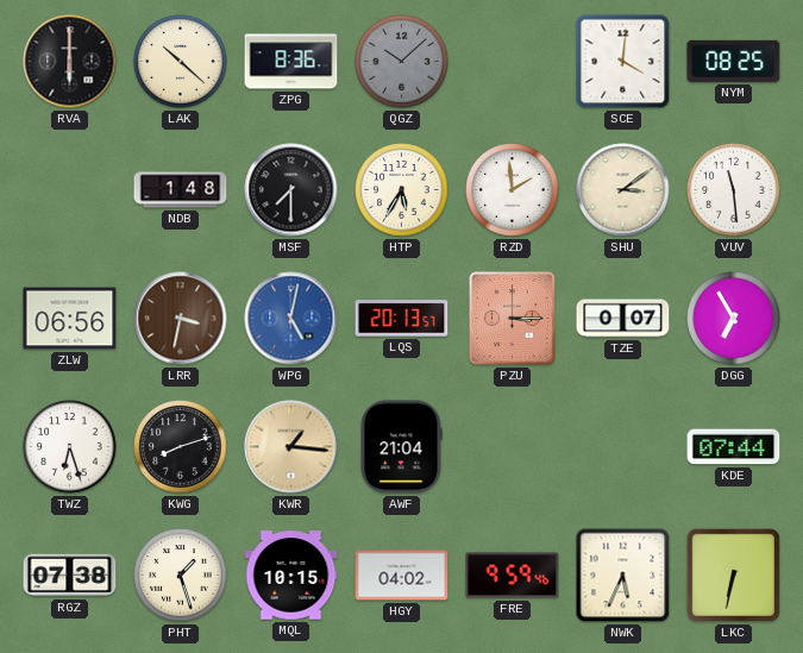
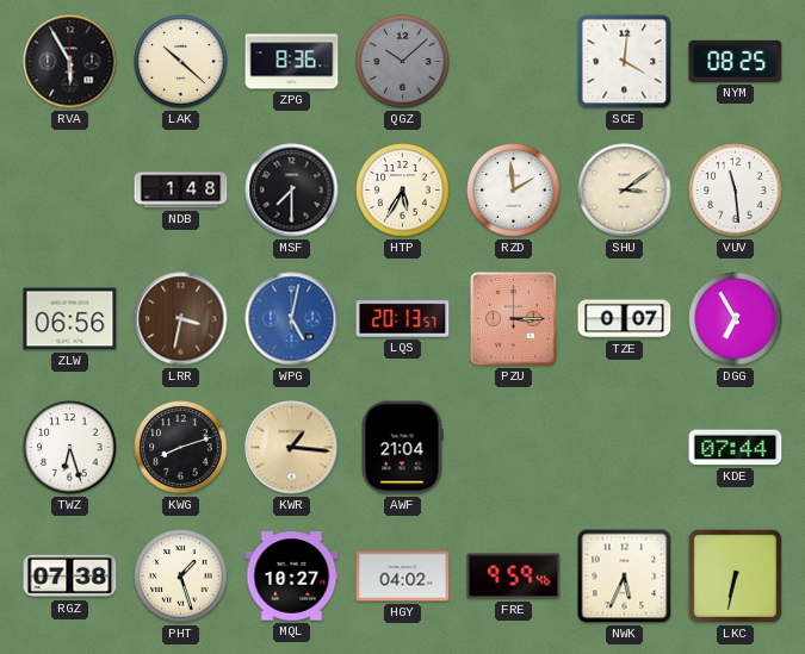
RVA: 6:00 -> 5:55
MQL: 10:15 -> 10:27
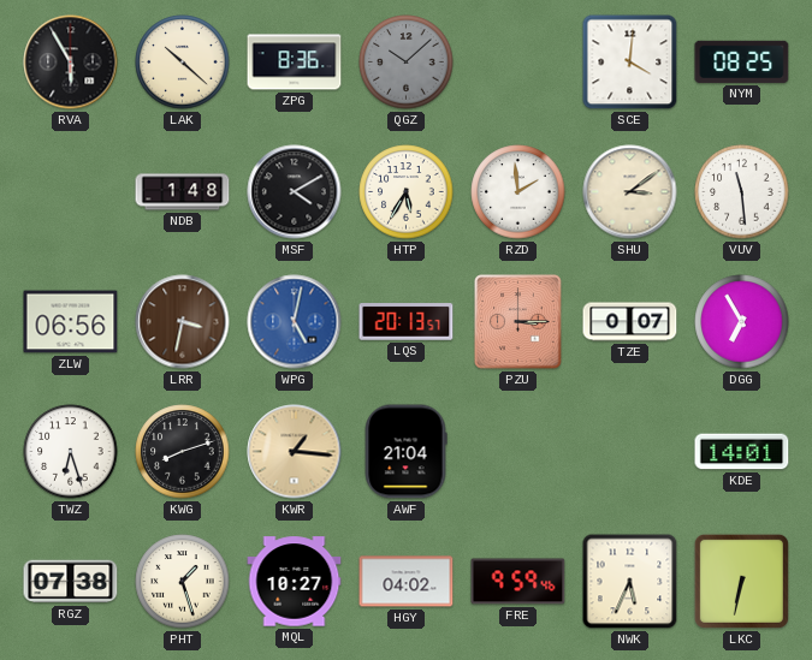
MSF: 7:30 -> 4:10
KDE: 07:44 -> 14:01
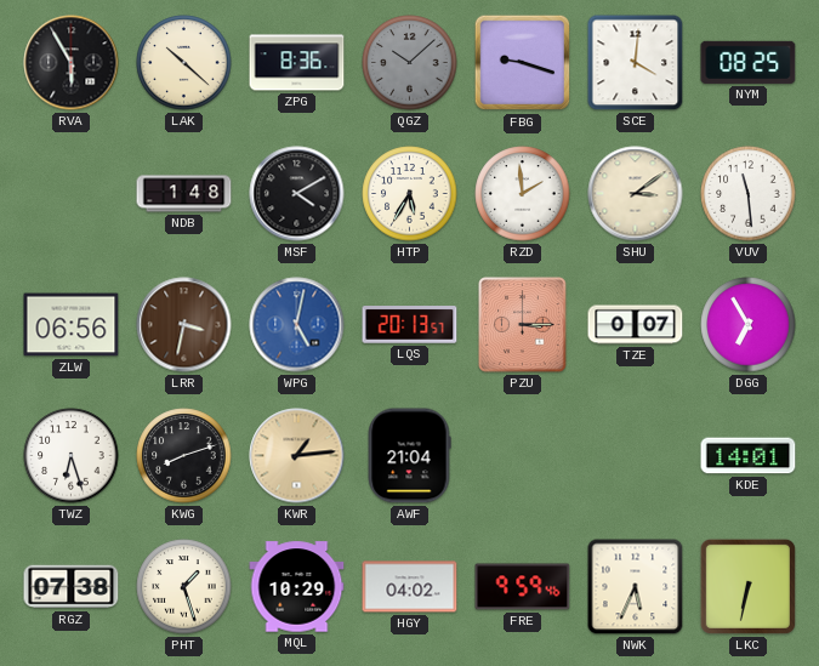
FBG: none -> 9:18
KWR: 1:16 -> 1:14
MQL: 10:27 -> 10:29
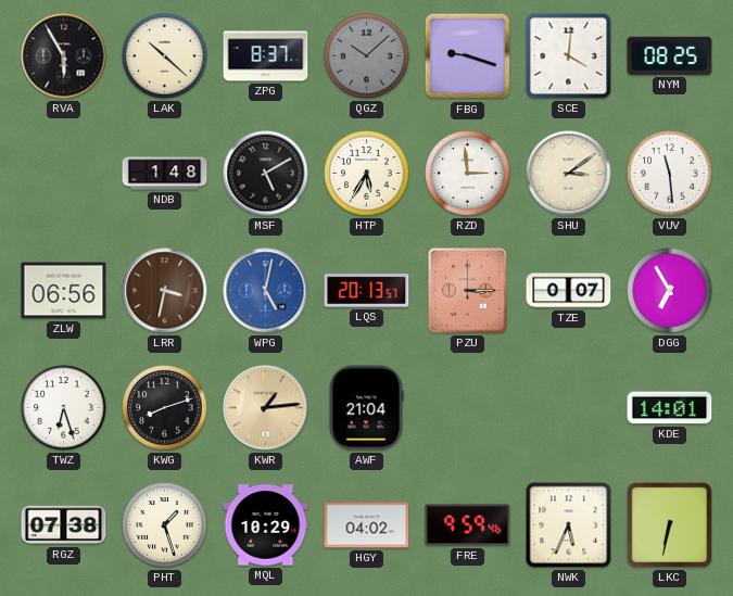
ZPG: 8:36 -> 8:37
MSF: 4:10 -> 5:10
RZD: 1:59 -> 2:59
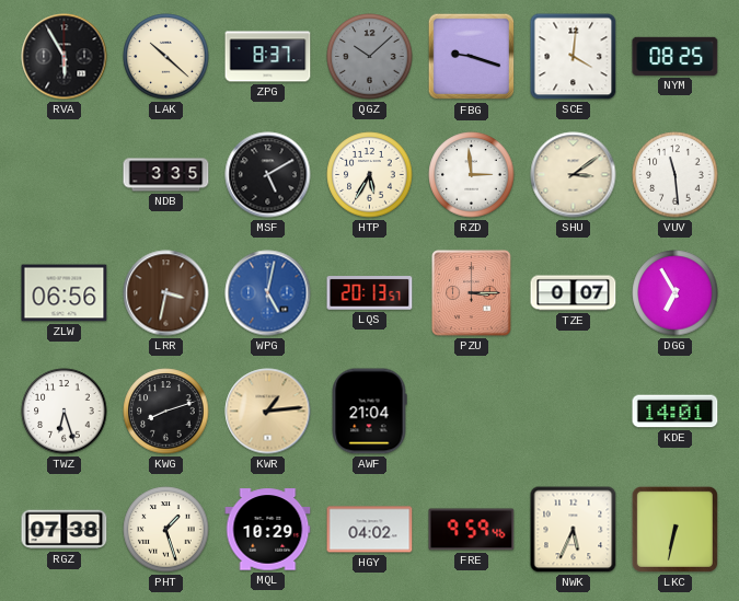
NDB: 1:48 -> 3:35
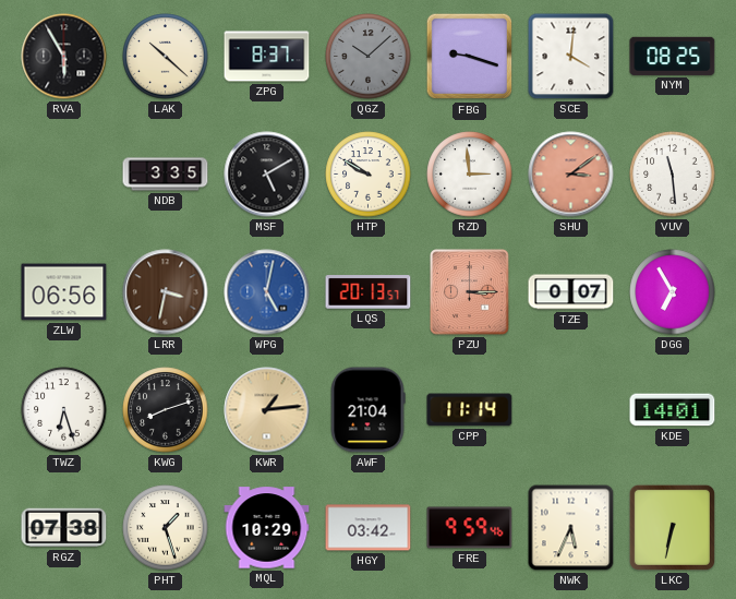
HTP: 5:35 -> 9:50
SHU dial: cream -> salmon
CPP: none -> 11:14
HGY: 04:02 -> 03:42
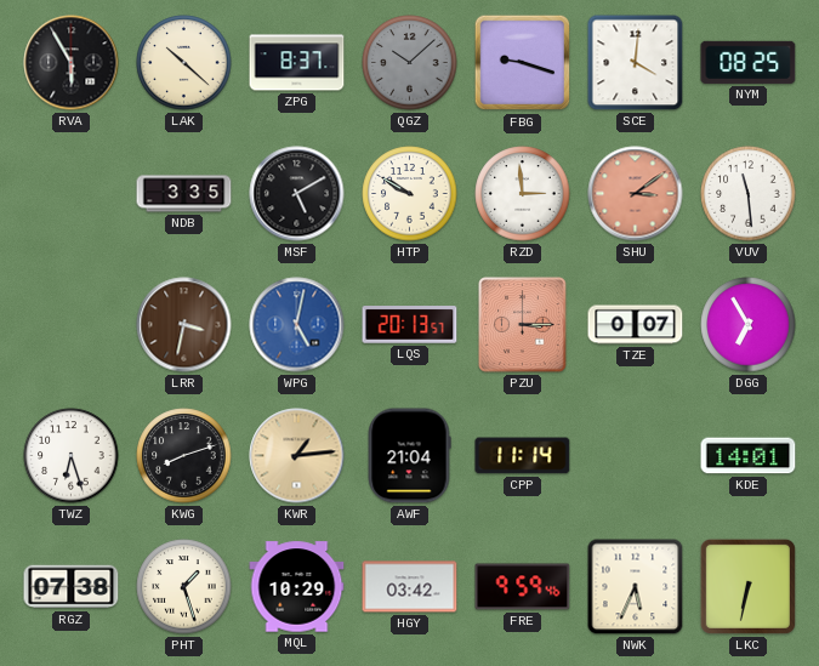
ZLW: 06:56 -> none
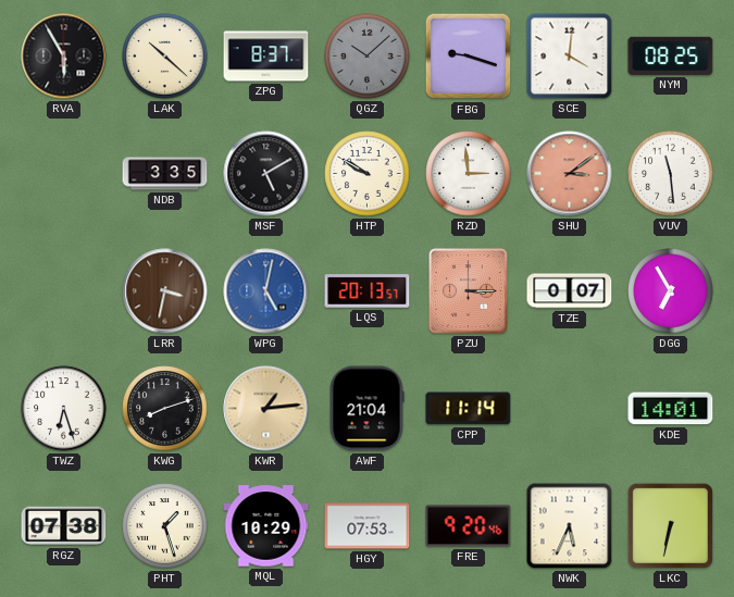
HGY: 03:42 -> 07:53
FRE: 9:59 -> 9:20
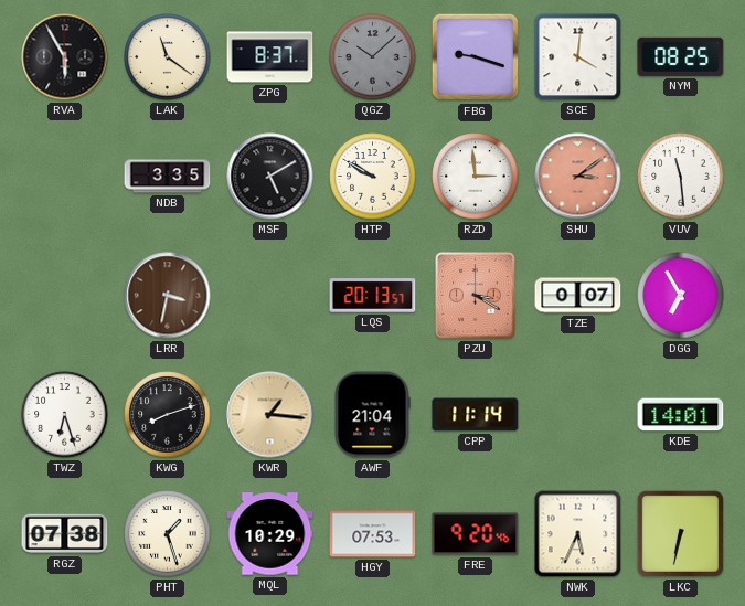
LAK: 10:22 -> 11:21
WPG: 5:02 -> none
PZU: 3:15 -> 3:20
KWR: 1:14 -> 1:16
